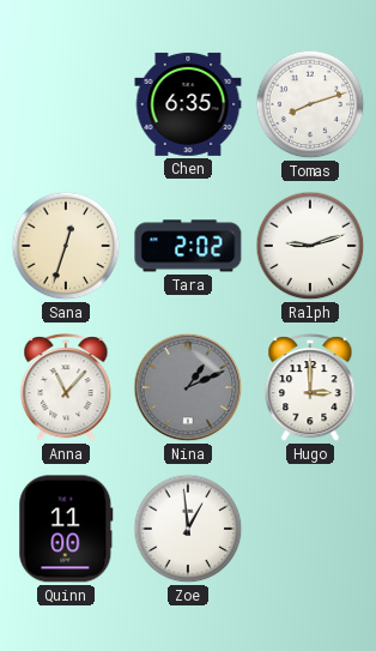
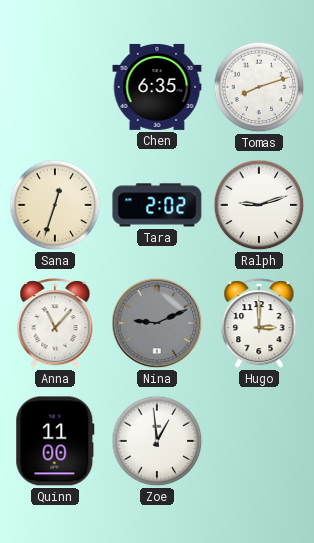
Nina: 1:11 -> 9:11
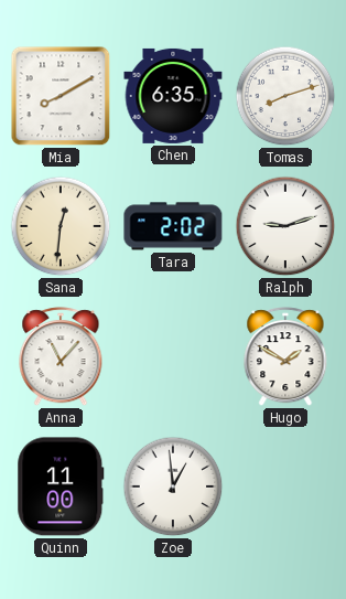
Mia: none -> 8:10
Sana: 12:33 -> 12:31
Nina: 9:11 -> none
Hugo: 3:00 -> 1:50
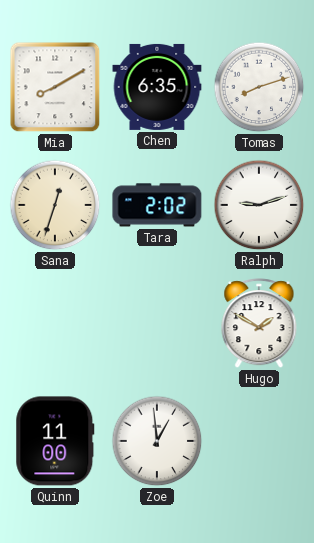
Sana: 12:31 -> 12:33
Anna: 11:07 -> none
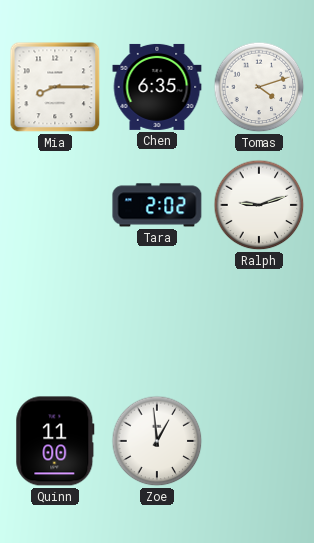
Mia: 8:10 -> 8:15
Tomas: 8:12 -> 4:12
Sana: 12:33 -> none
Hugo: 1:50 -> none
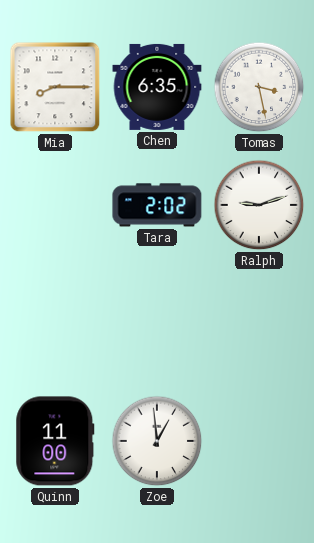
Tomas: 4:12 -> 3:28
